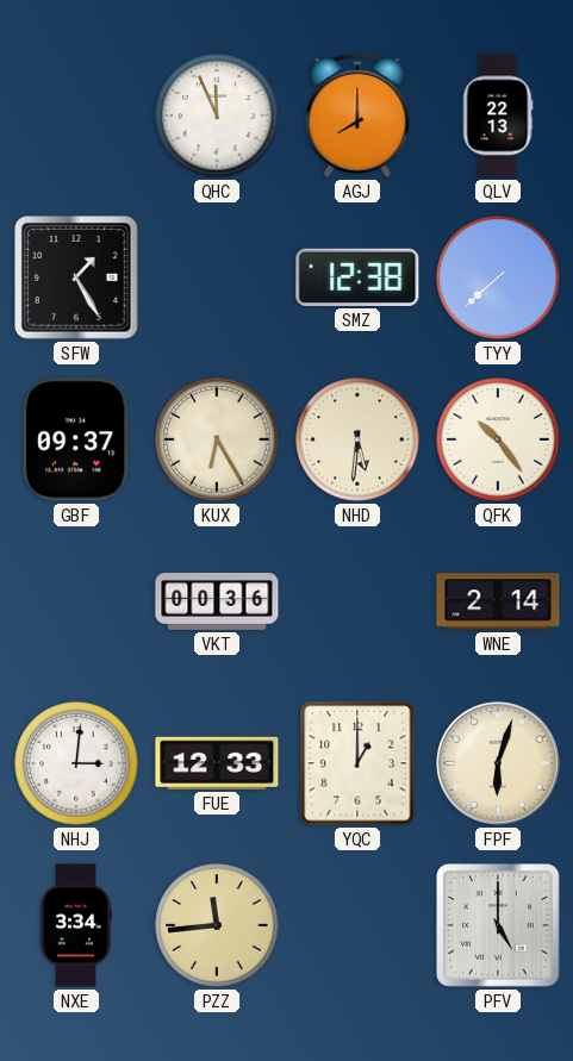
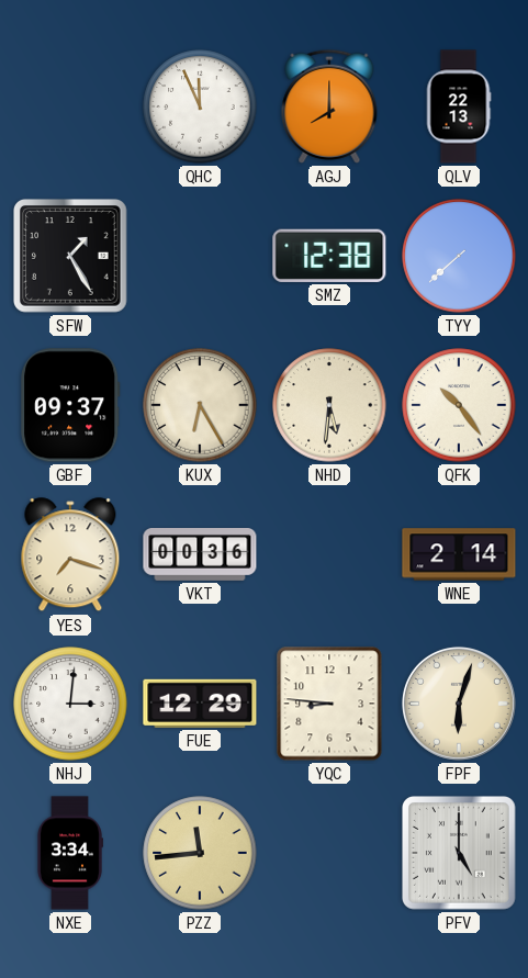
YES: none -> 7:18
FUE: 12:33 -> 12:29
YQC: 1:00 -> 8:46
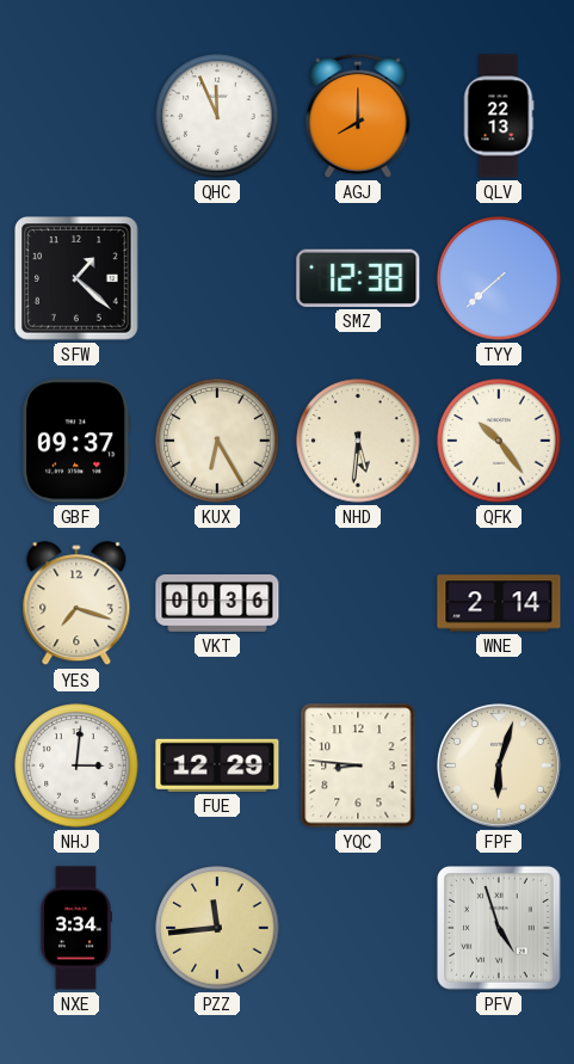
SFW: 1:25 -> 1:22
PFV: 5:00 -> 4:57
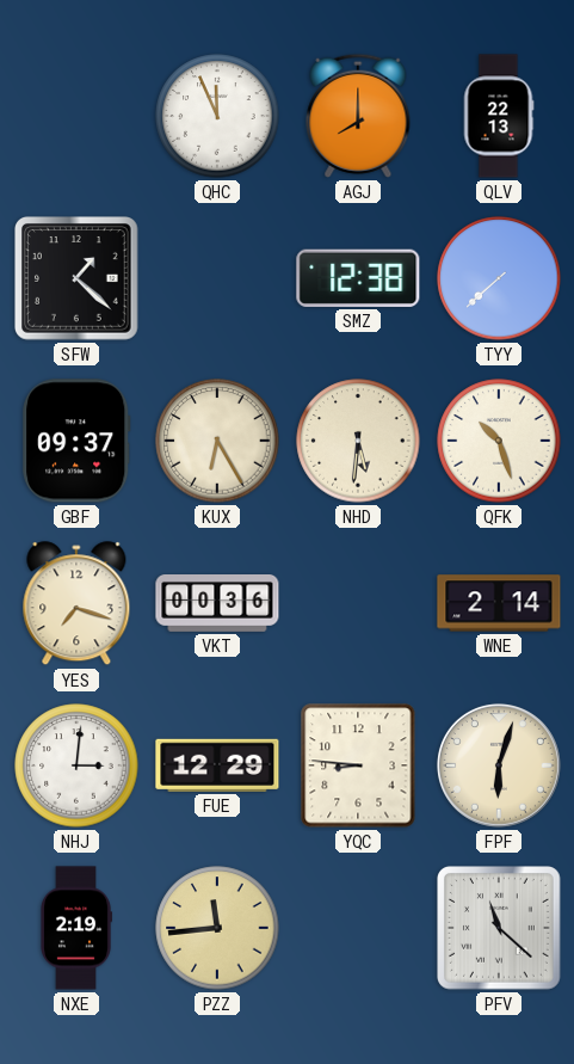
QFK: 10:24 -> 10:27
NXE: 3:34 -> 2:19
PFV: 4:57 -> 11:22
